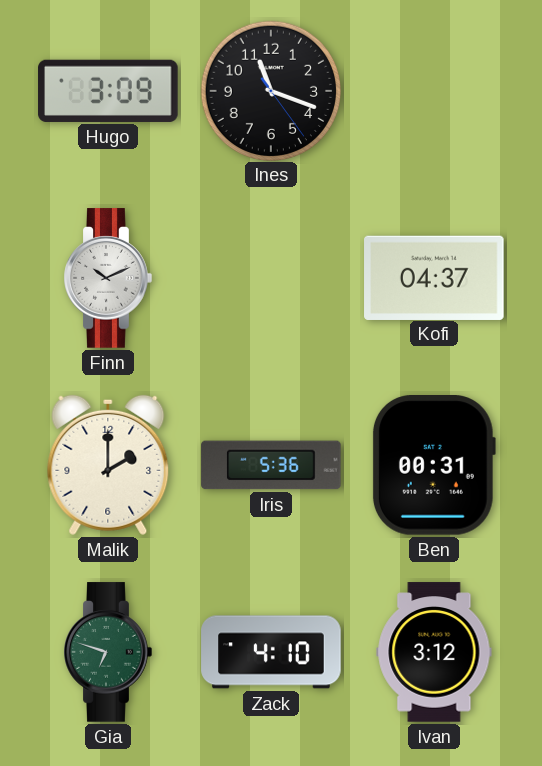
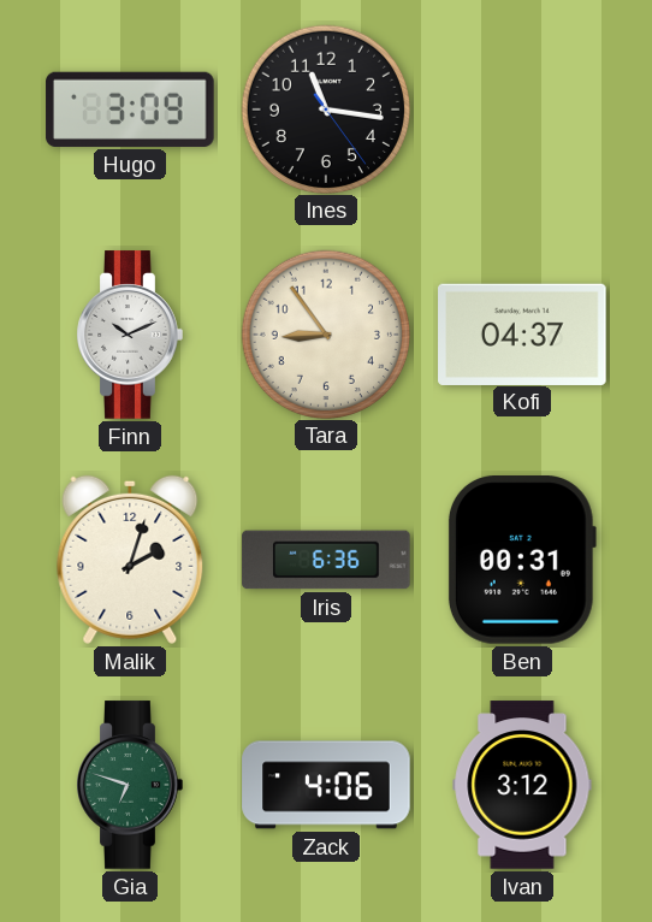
Ines: 11:18 -> 11:16
Tara: none -> 8:54
Malik: 2:00 -> 2:03
Iris: 5:36 -> 6:36
Zack: 4:10 -> 4:06
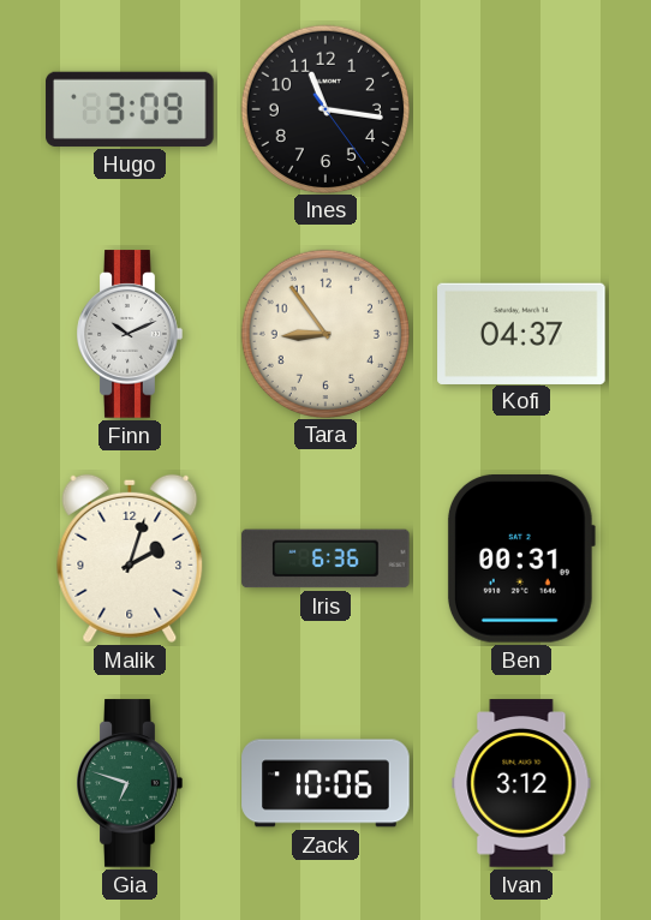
Zack: 4:06 -> 10:06
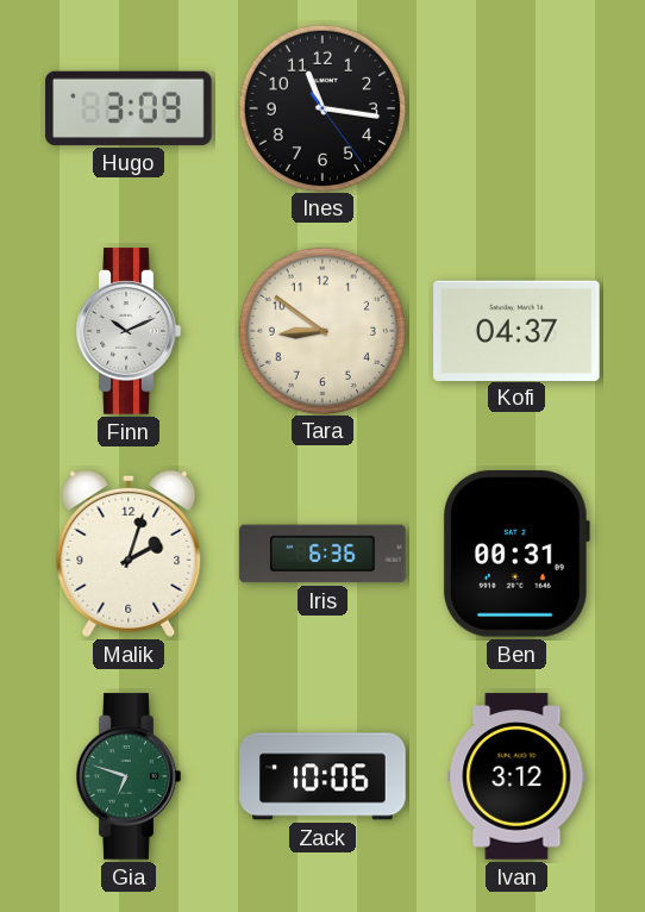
Tara: 8:54 -> 8:51
